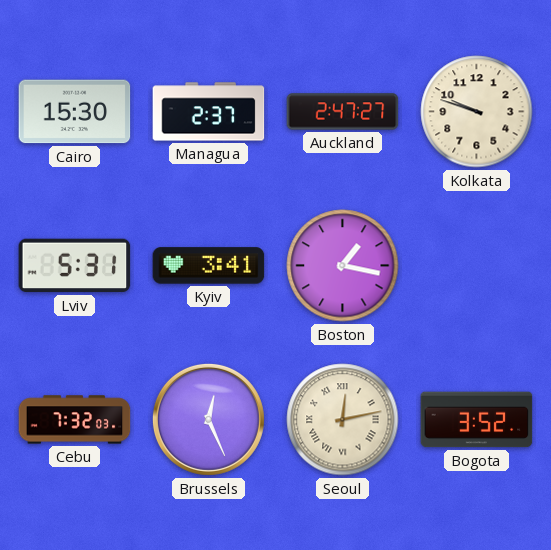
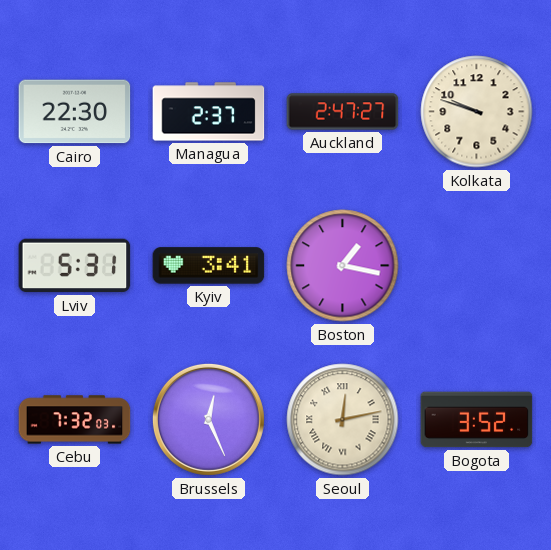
Cairo: 15:30 -> 22:30
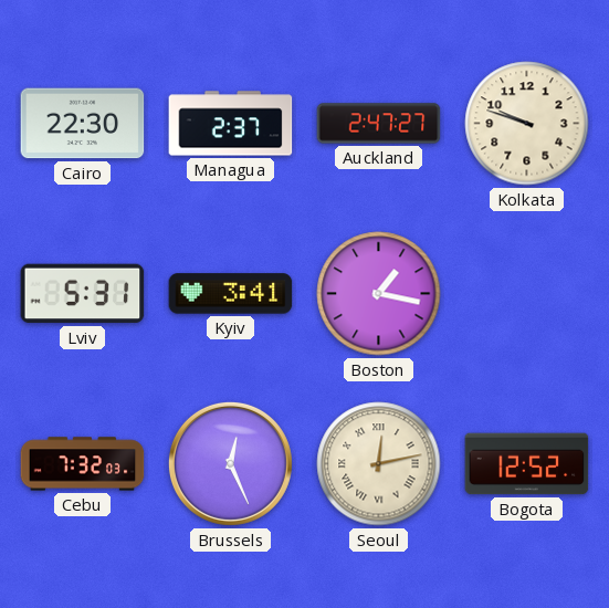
Bogota: 3:52 -> 12:52
